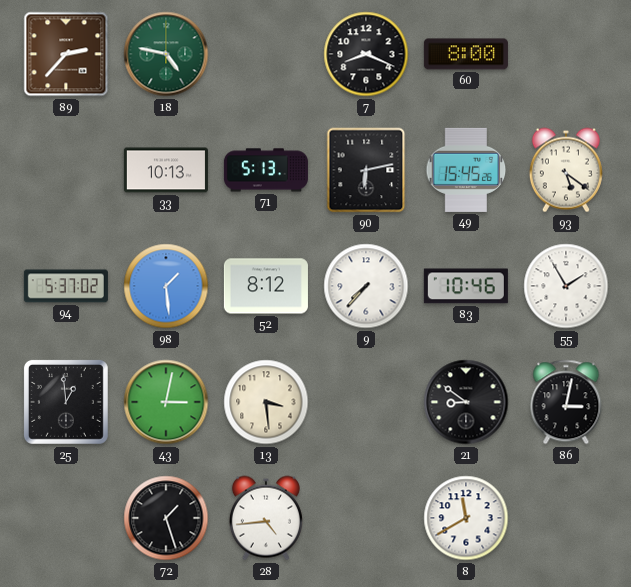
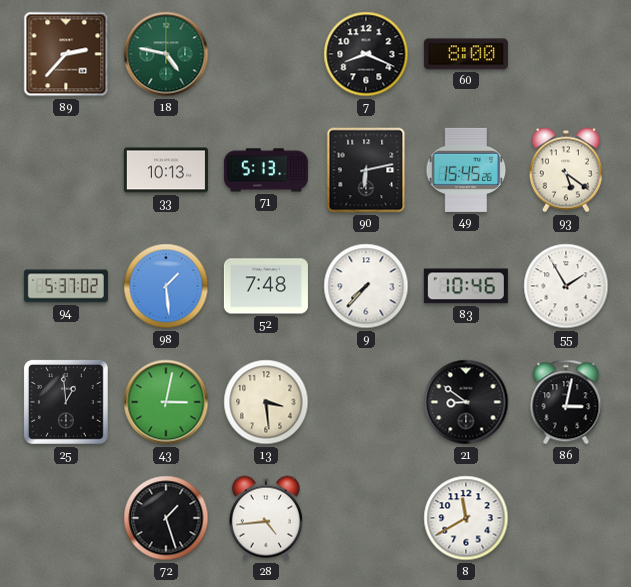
52: 8:12 -> 7:48
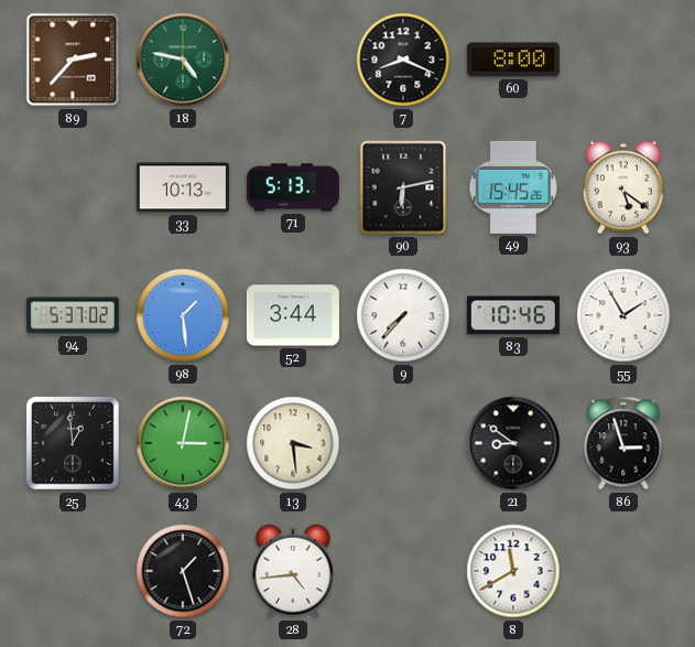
52: 7:48 -> 3:44
86: 3:02 -> 2:57
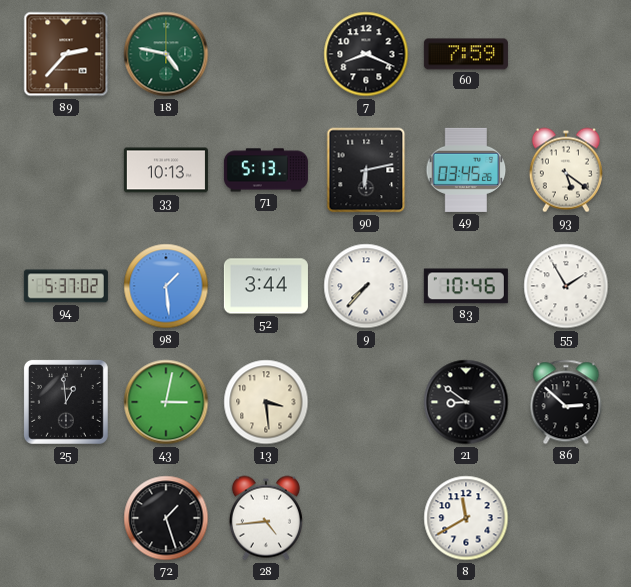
60: 8:00 -> 7:59
49: 15:45 -> 03:45
86: 2:57 -> 2:52
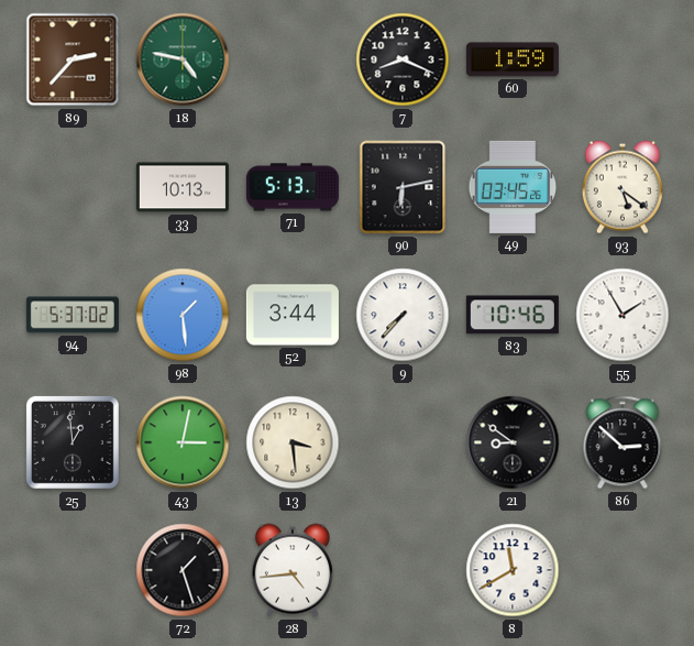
60: 7:59 -> 1:59
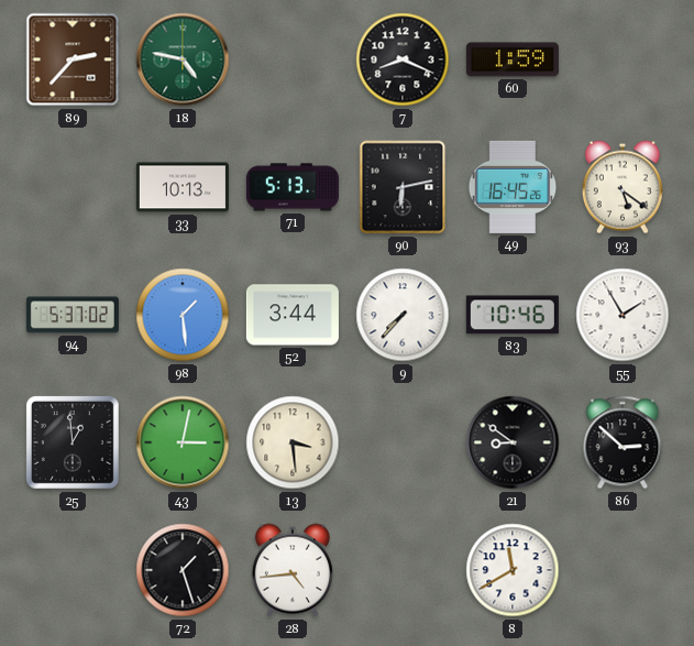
49: 03:45 -> 16:45
